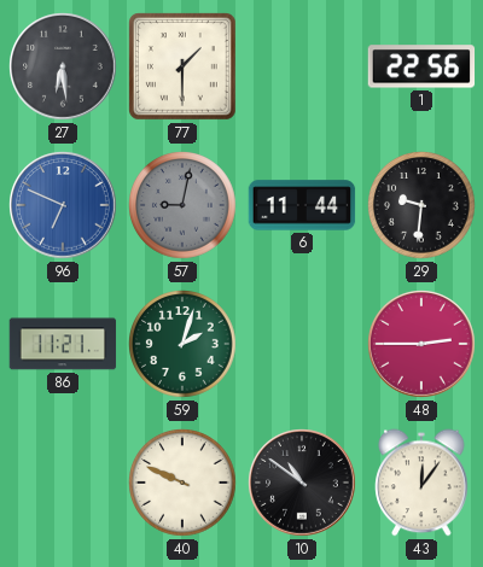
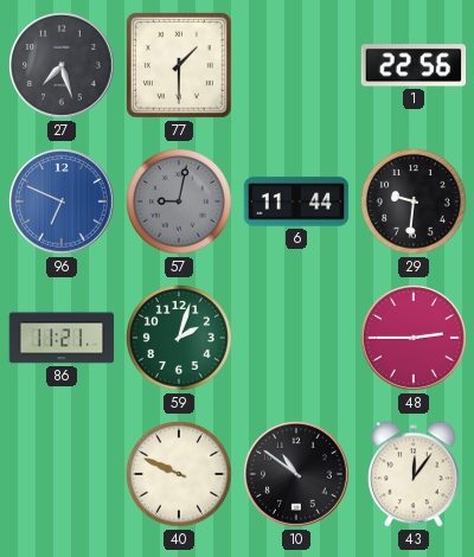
27: 6:29 -> 7:27
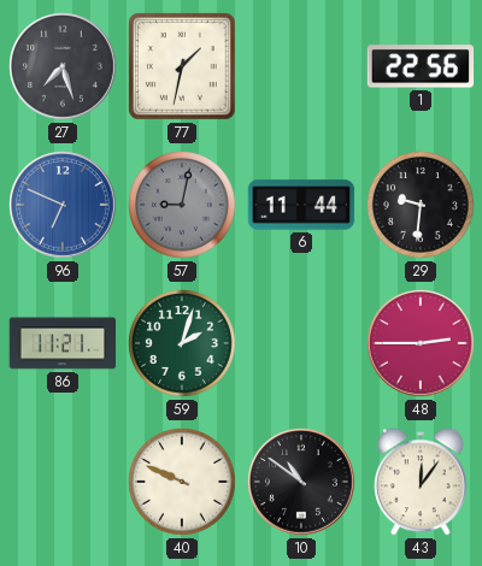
77: 1:30 -> 1:32
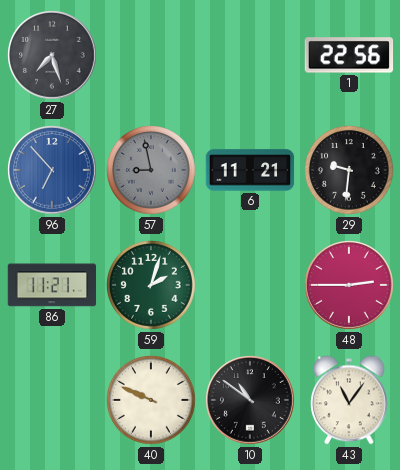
77: 1:32 -> none
96: 6:49 -> 6:53
57: 9:02 -> 8:58
6: 11:44 -> 11:21
43: 12:06 -> 11:06
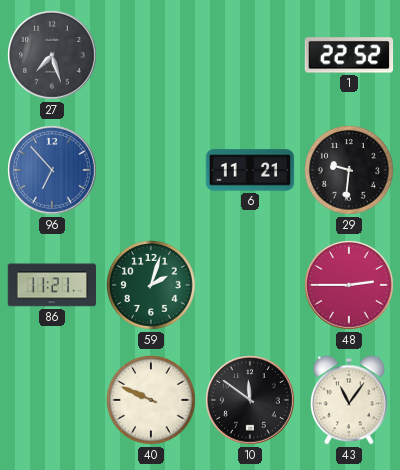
1: 22:56 -> 22:52
57: 8:58 -> none
10: 10:51 -> 11:51
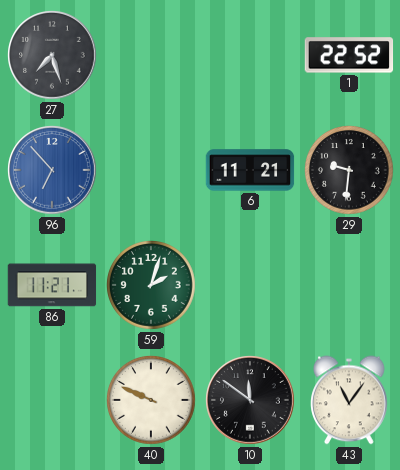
48: 2:45 -> none
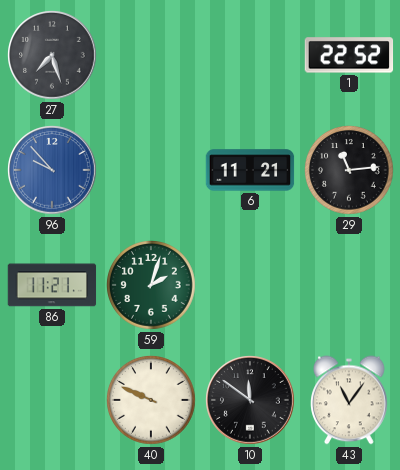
96: 6:53 -> 9:53
29: 9:31 -> 11:14
